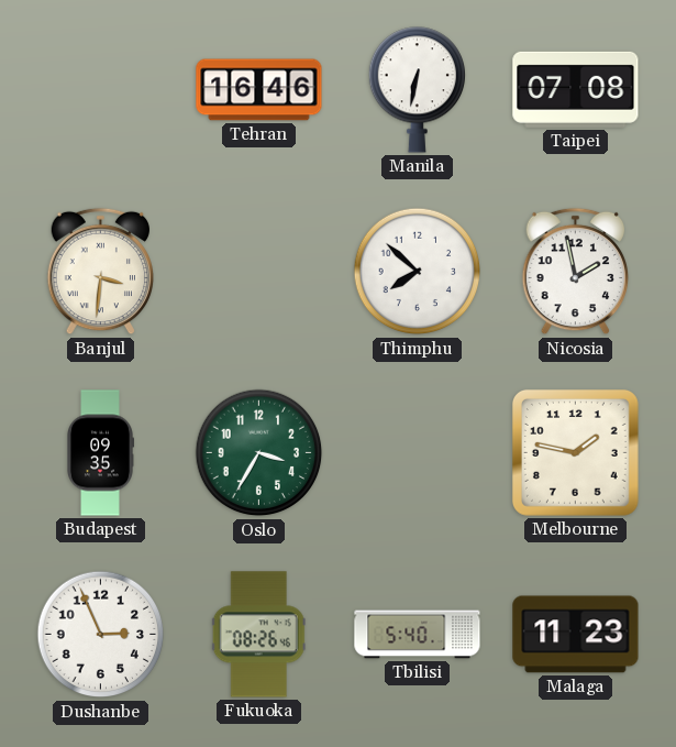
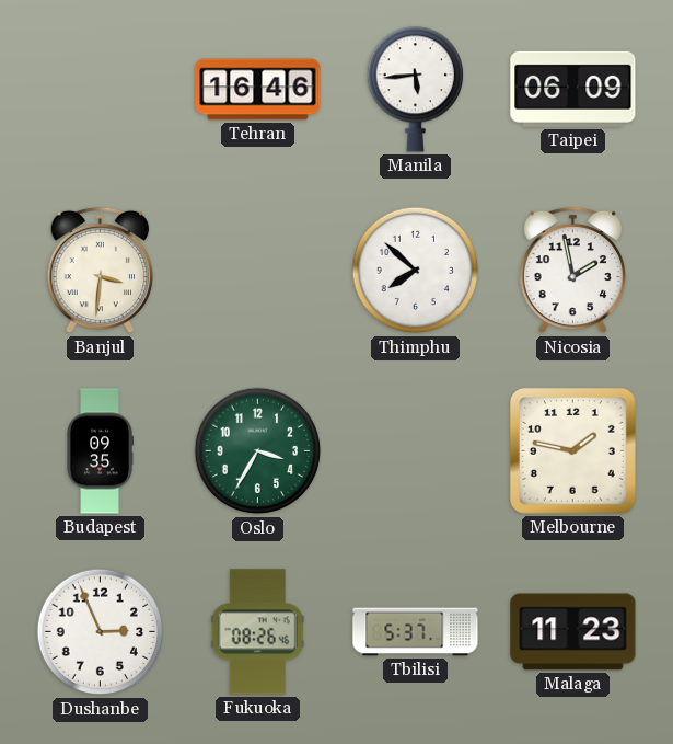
Manila: 6:32 -> 5:44
Taipei: 07:08 -> 06:09
Tbilisi: 5:40 -> 5:37
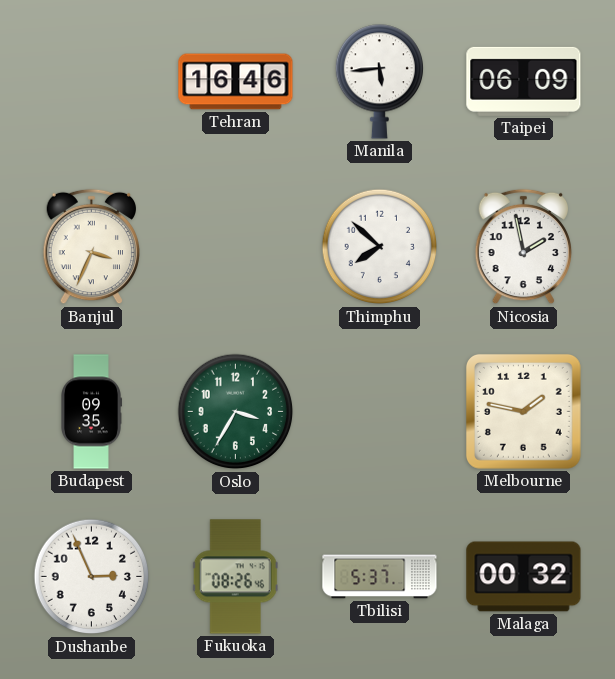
Banjul: 3:31 -> 3:34
Malaga: 11:23 -> 00:32
